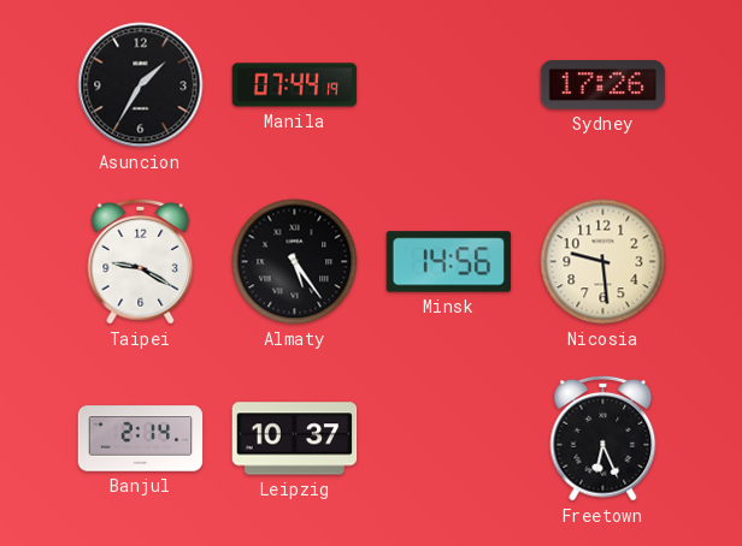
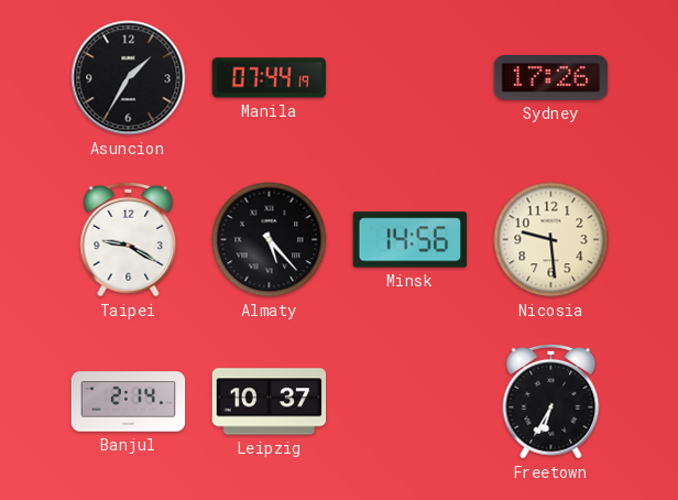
Almaty: 5:24 -> 5:23
Freetown: 6:26 -> 6:35
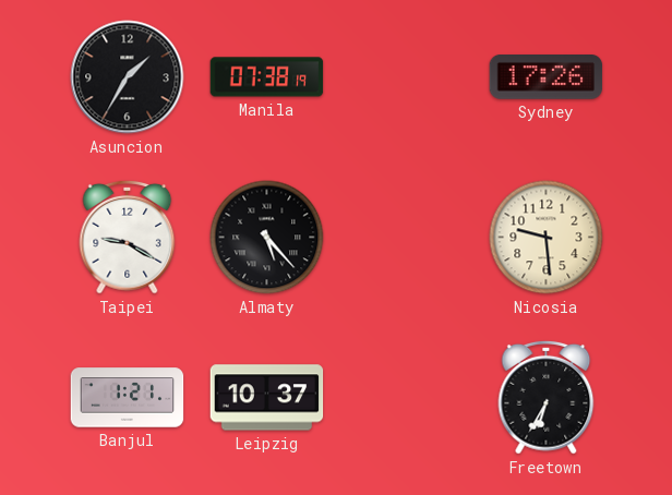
Manila: 07:44 -> 07:38
Minsk: 14:56 -> none
Banjul: 2:14 -> 1:21
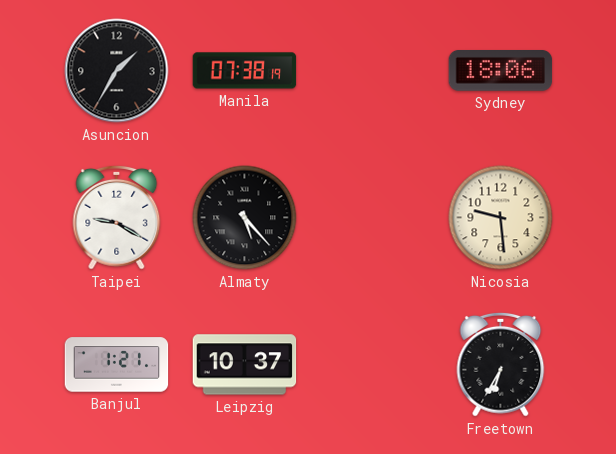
Sydney: 17:26 -> 18:06
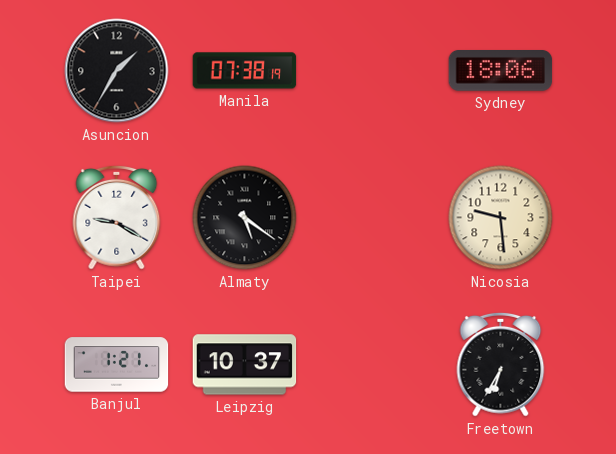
Almaty: 5:23 -> 5:21
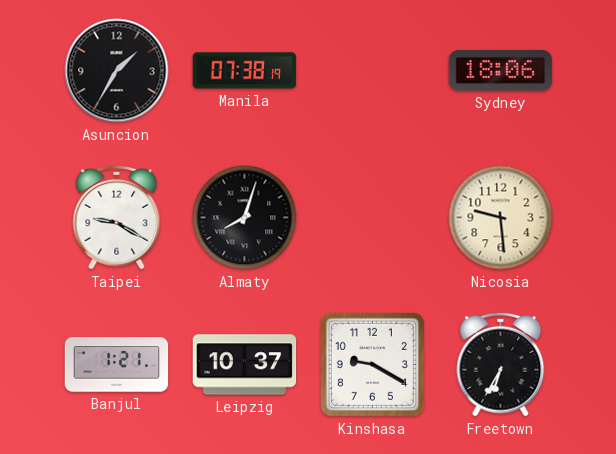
Almaty: 5:21 -> 8:03
Kinshasa: none -> 9:20
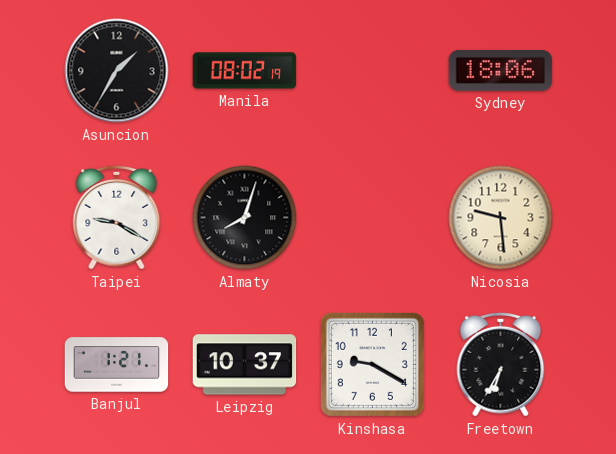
Manila: 07:38 -> 08:02
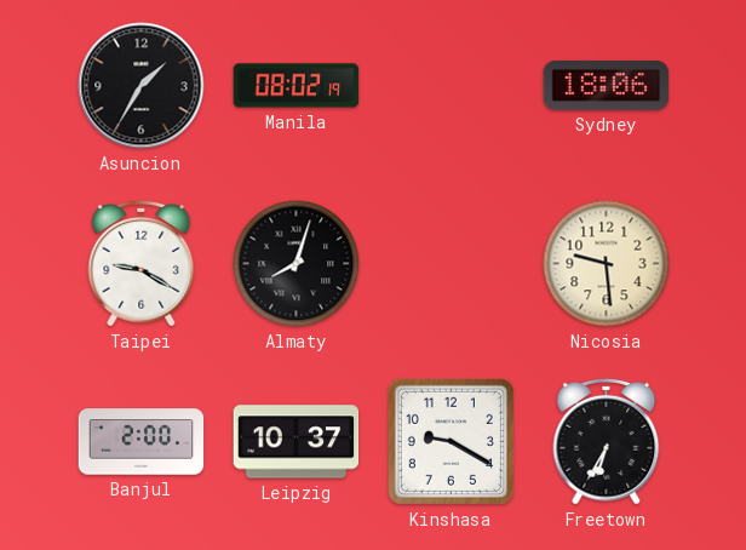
Banjul: 1:21 -> 2:00
